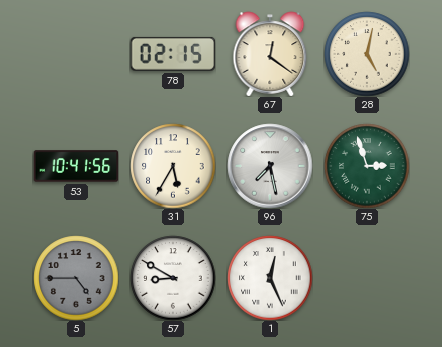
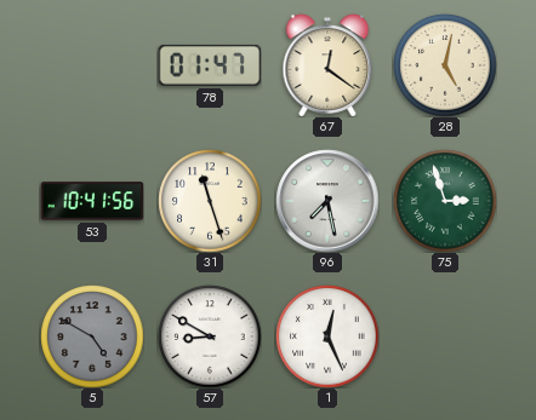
78: 02:15 -> 01:47
31: 5:35 -> 11:27
5: 4:45 -> 4:50
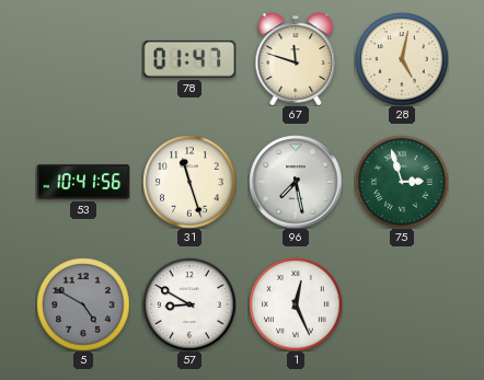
67: 12:21 -> 11:48
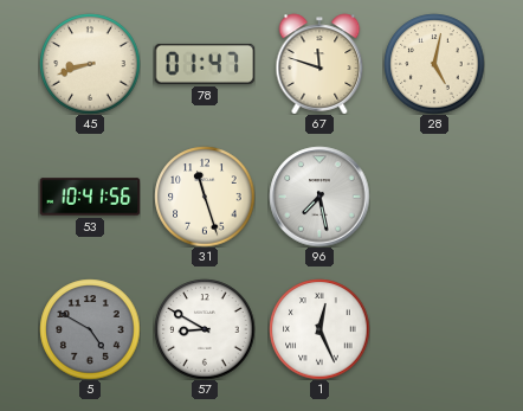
45: none -> 8:42
75: 2:57 -> none
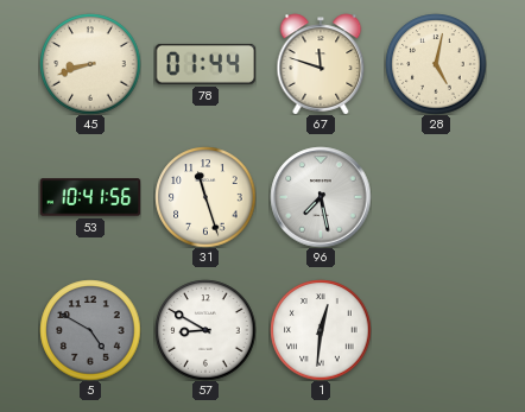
78: 01:47 -> 01:44
1: 12:26 -> 12:31
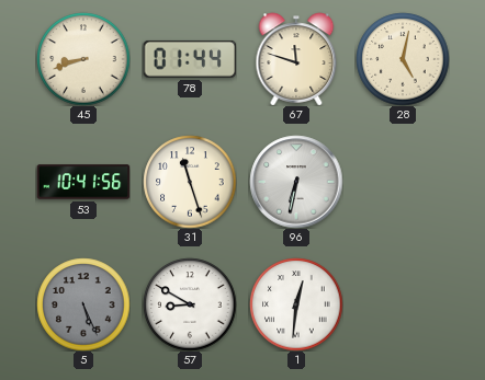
96: 7:28 -> 6:32
5: 4:50 -> 5:26
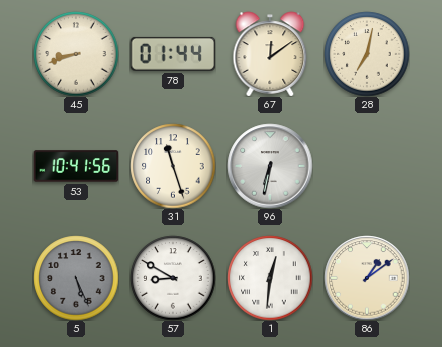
67: 11:48 -> 12:09
28: 5:02 -> 7:02
86: none -> 1:09
